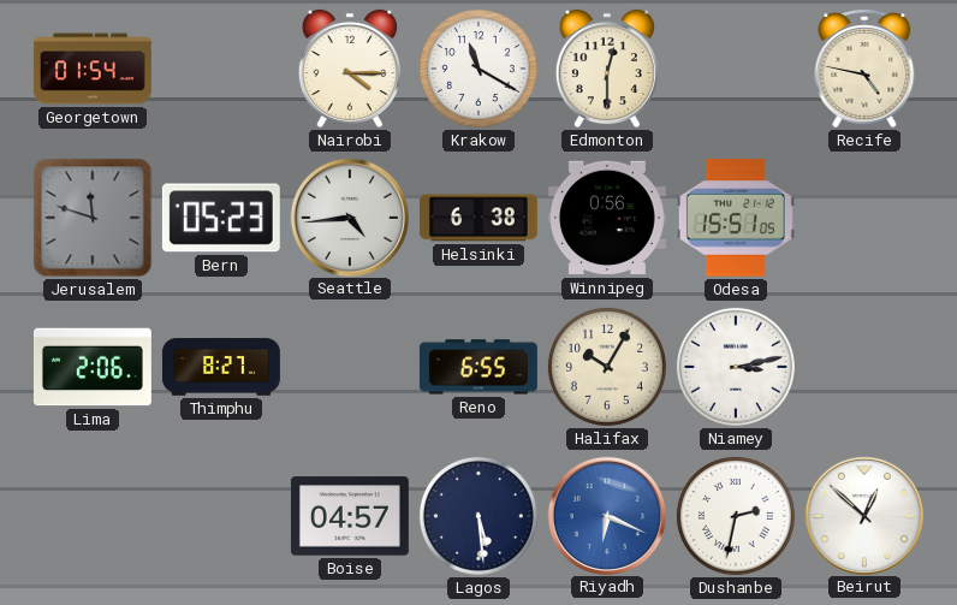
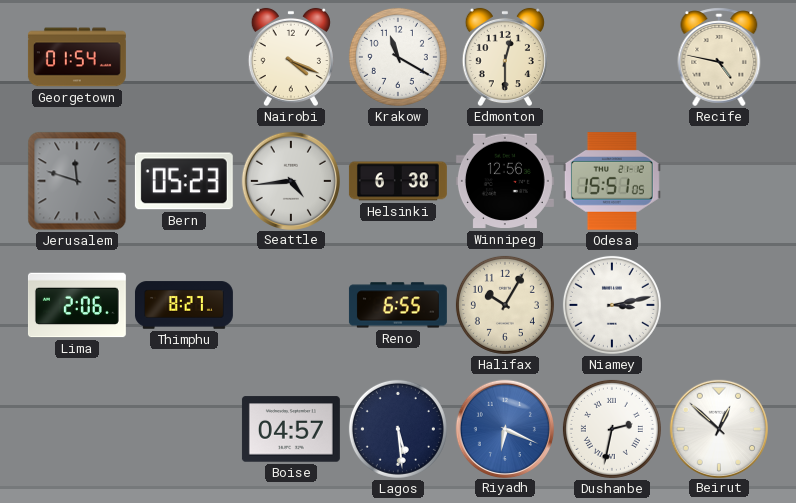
Nairobi: 4:15 -> 4:19
Winnipeg: 0:56 -> 12:56
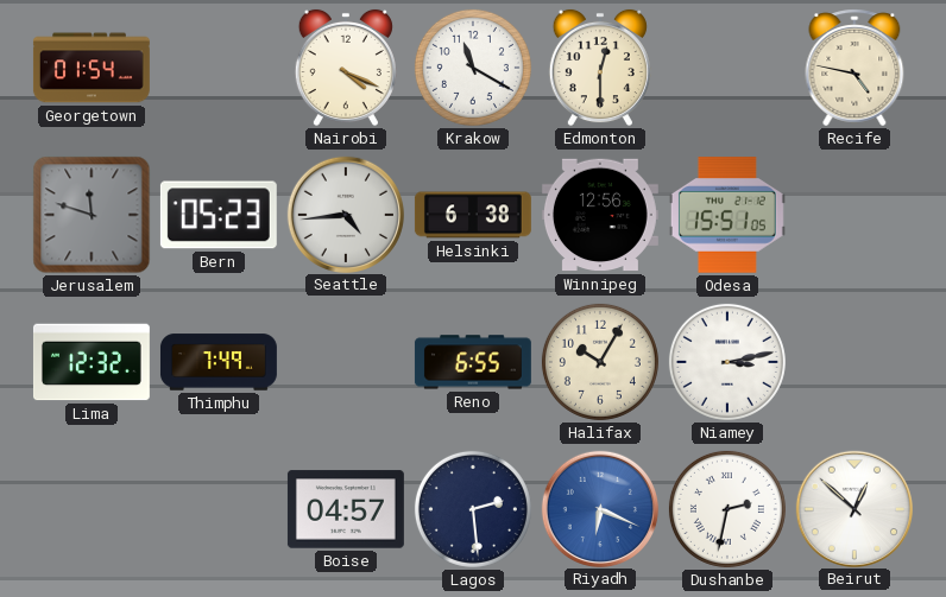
Lima: 2:06 -> 12:32
Thimphu: 8:27 -> 7:49
Lagos: 5:29 -> 2:29
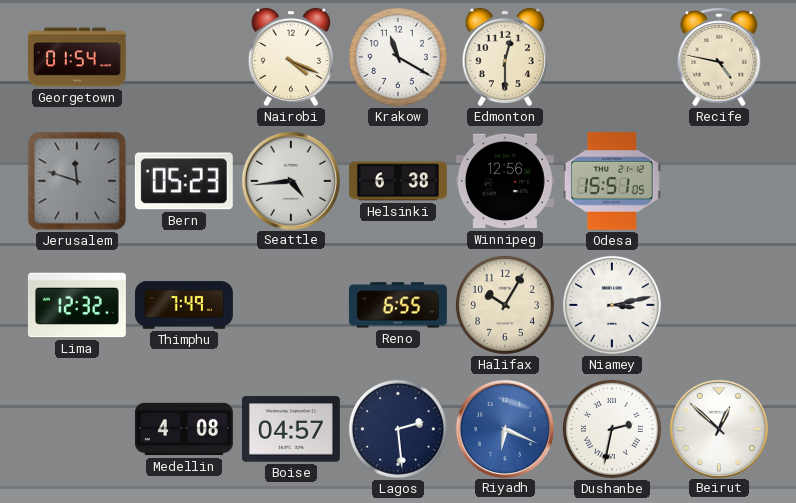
Medellin: none -> 4:08
